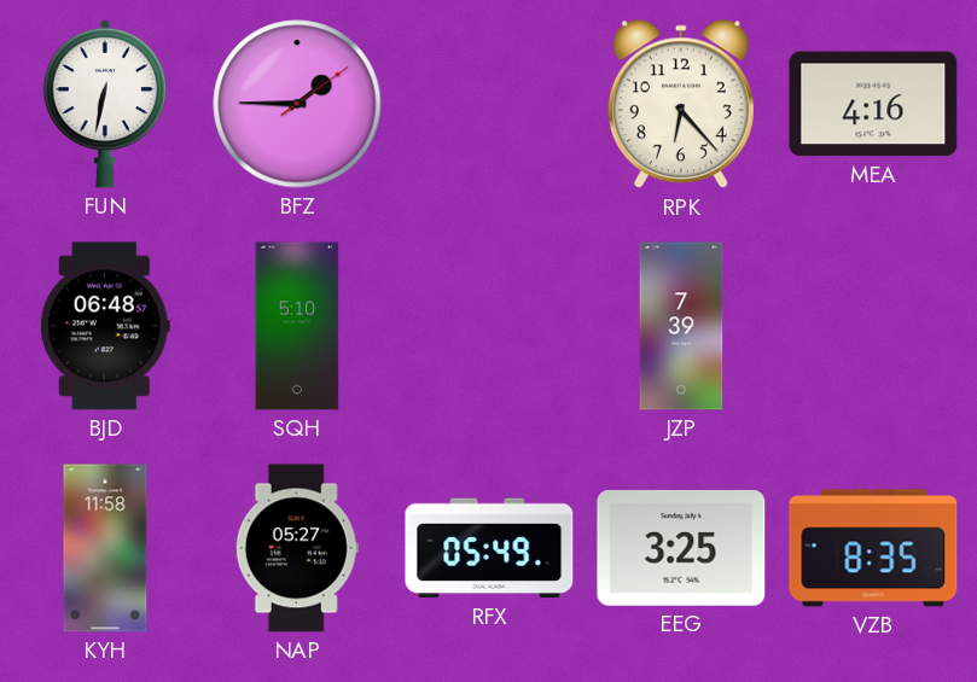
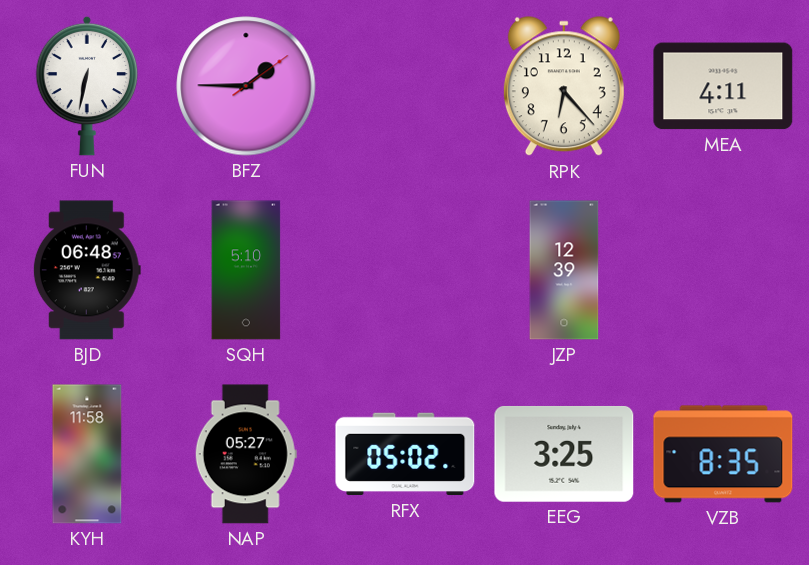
MEA: 4:16 -> 4:11
JZP: 7:39 -> 12:39
RFX: 05:49 -> 05:02
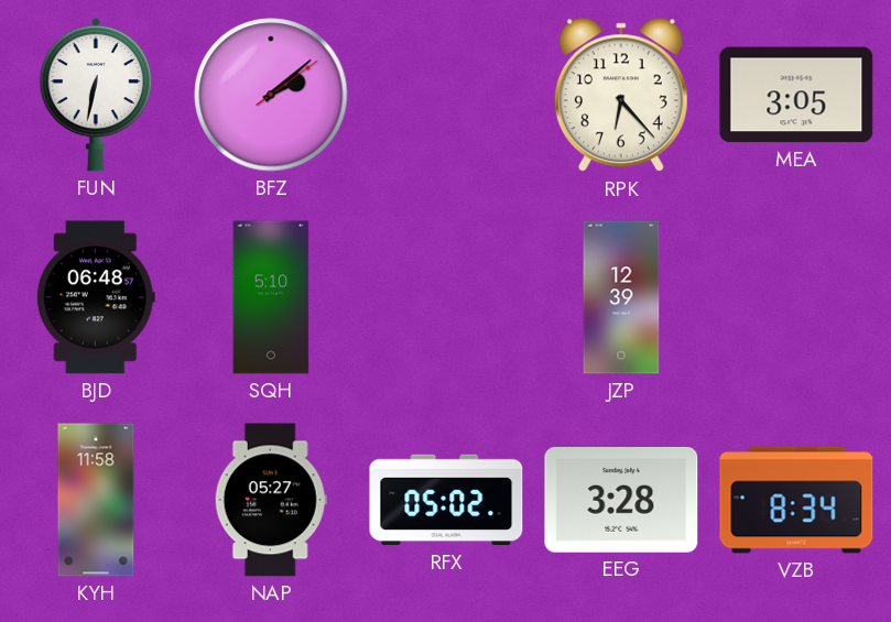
BFZ: 1:45 -> 2:08
MEA: 4:11 -> 3:05
EEG: 3:25 -> 3:28
VZB: 8:35 -> 8:34
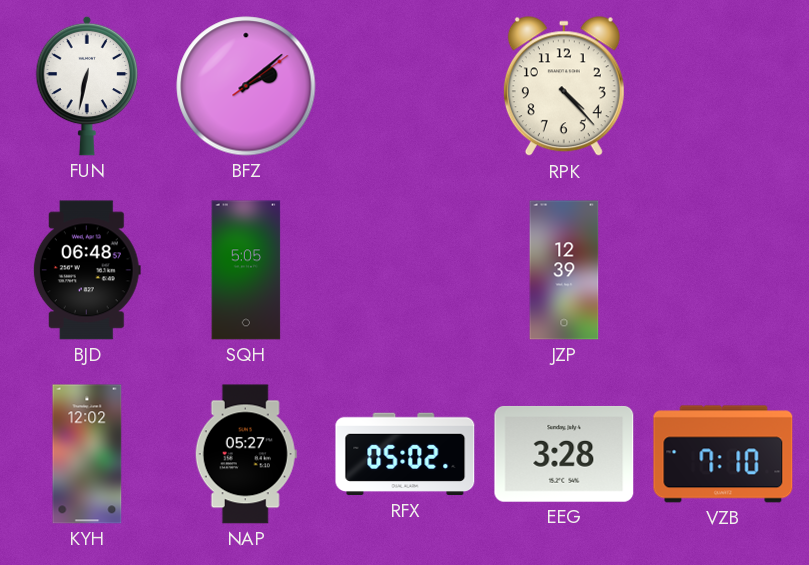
RPK: 6:23 -> 4:23
MEA: 3:05 -> none
SQH: 5:10 -> 5:05
KYH: 11:58 -> 12:02
VZB: 8:34 -> 7:10
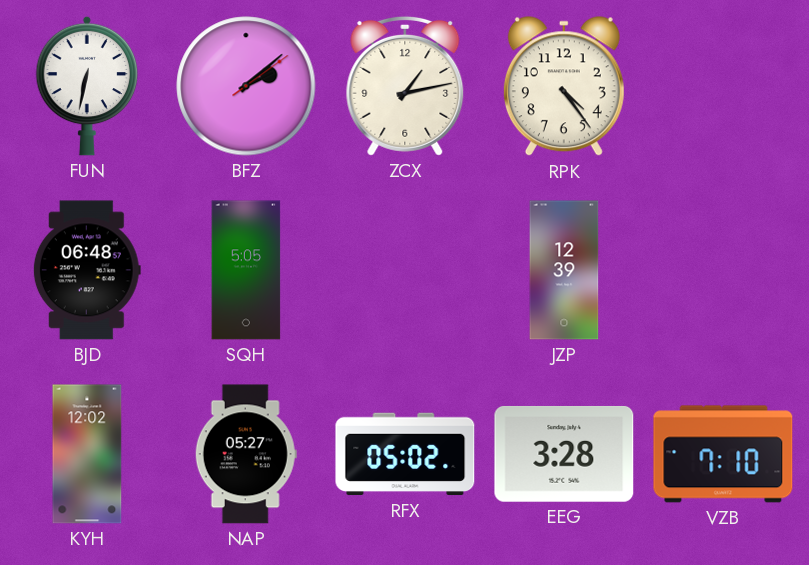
ZCX: none -> 1:13
RPK: 4:23 -> 4:24
